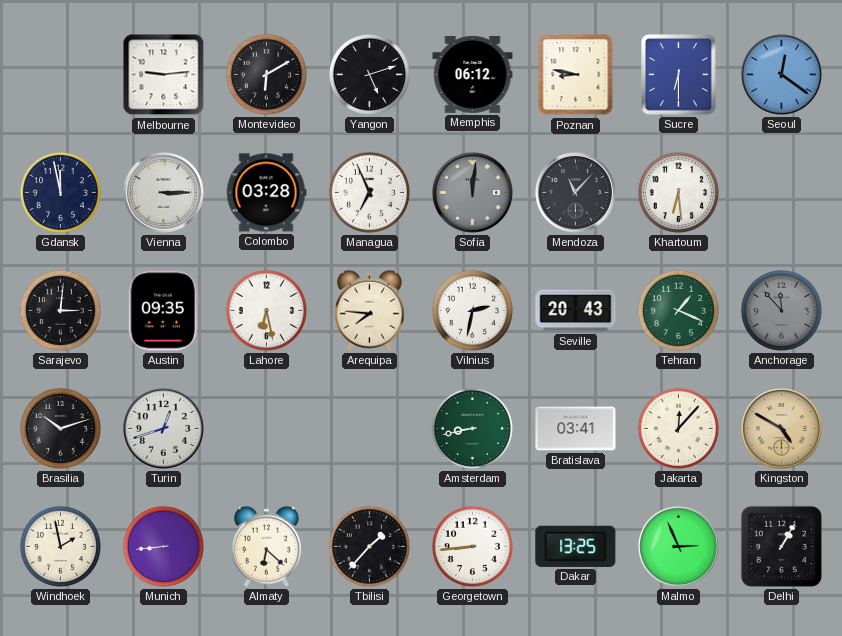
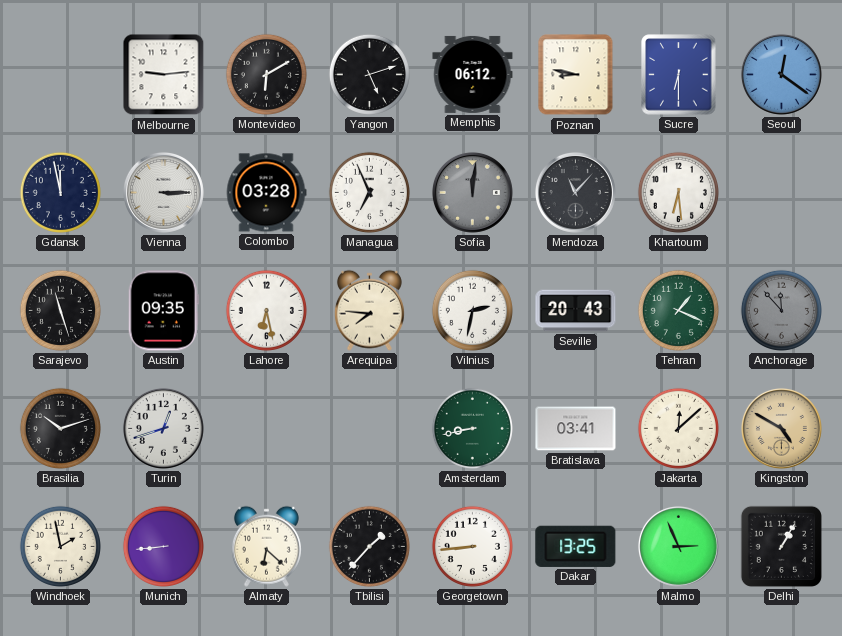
Sarajevo: 3:01 -> 11:27
Jakarta: 12:07 -> 12:08
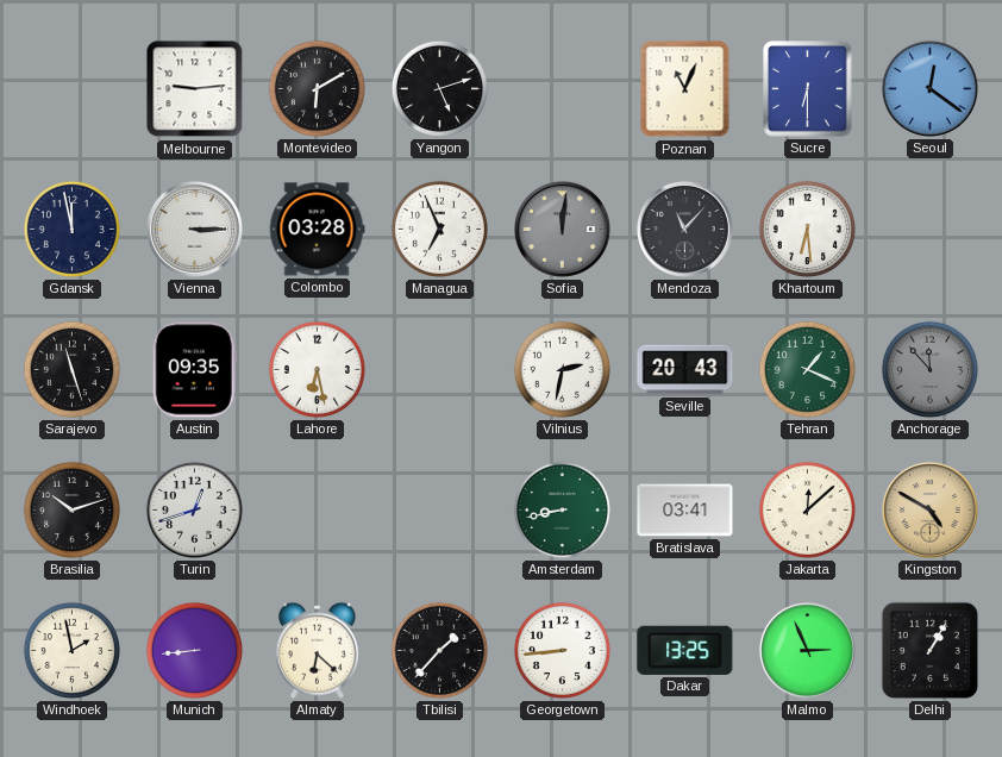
Memphis: 06:12 -> none
Poznan: 8:47 -> 11:04
Arequipa: 7:46 -> none
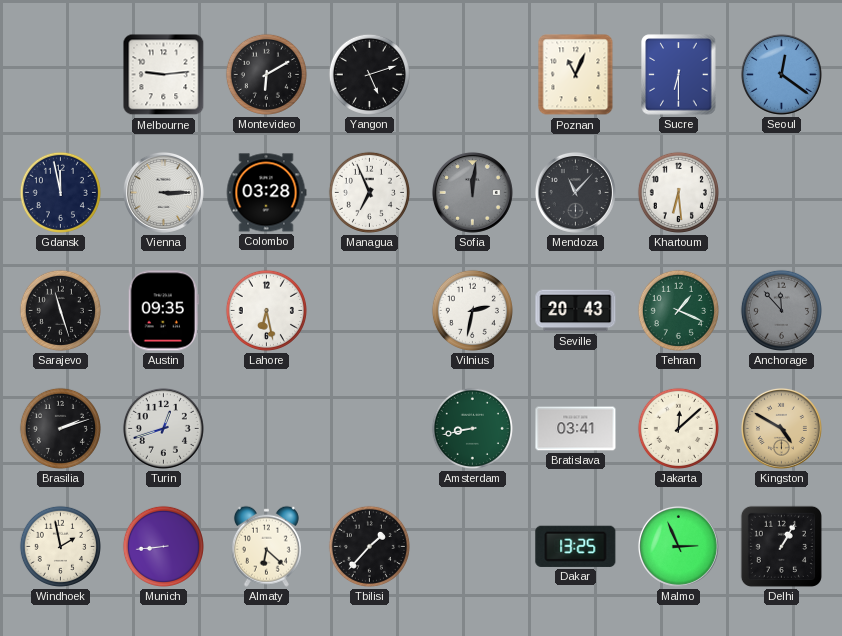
Brasilia: 10:12 -> 2:12
Georgetown: 8:44 -> none
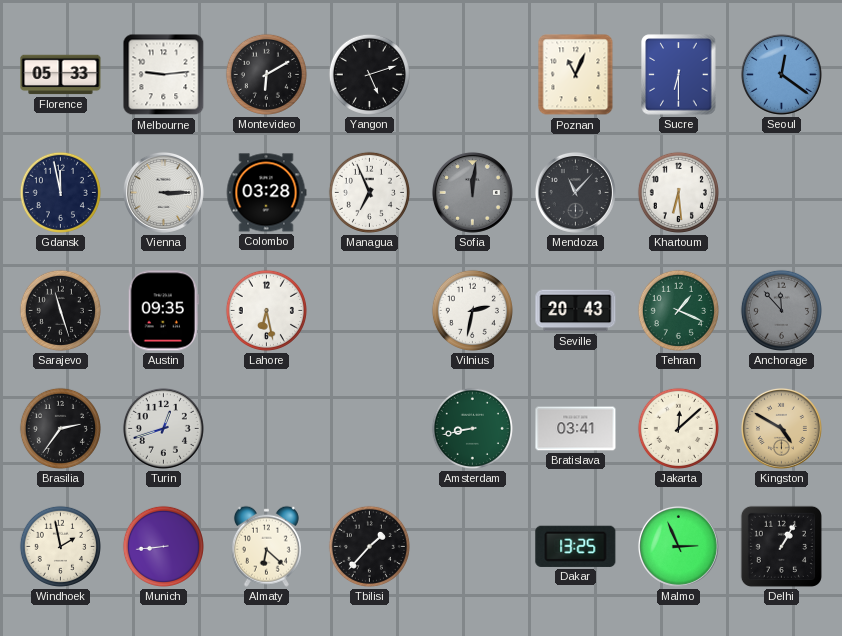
Florence: none -> 05:33
Brasilia: 2:12 -> 2:36
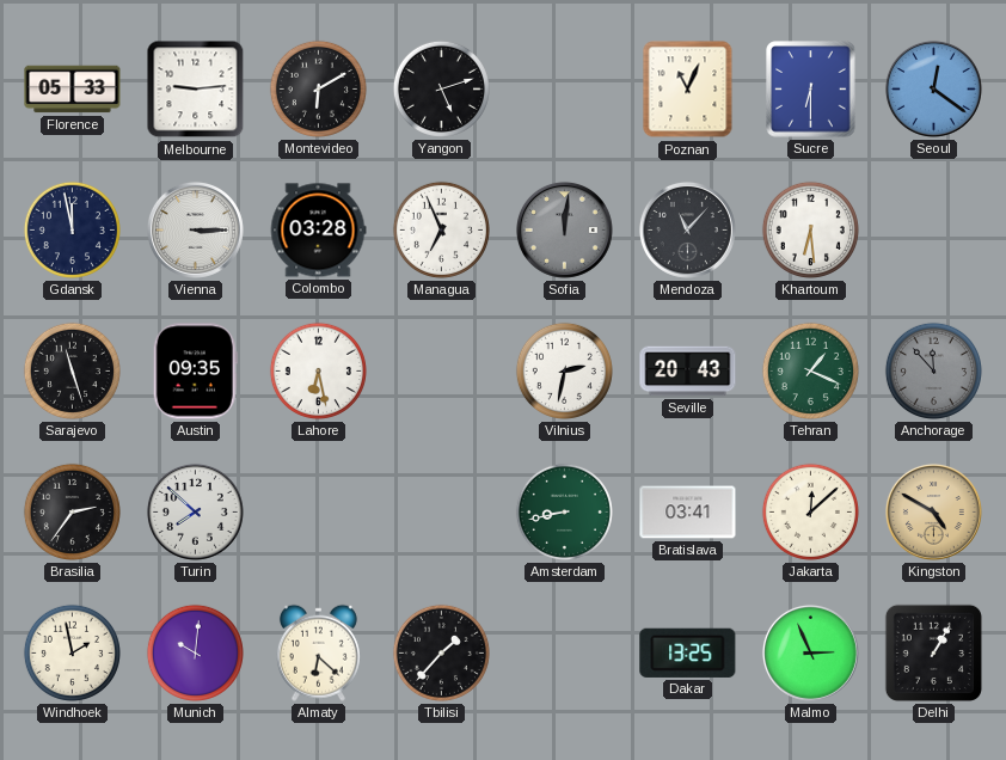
Turin: 12:42 -> 7:52
Munich: 8:44 -> 10:01
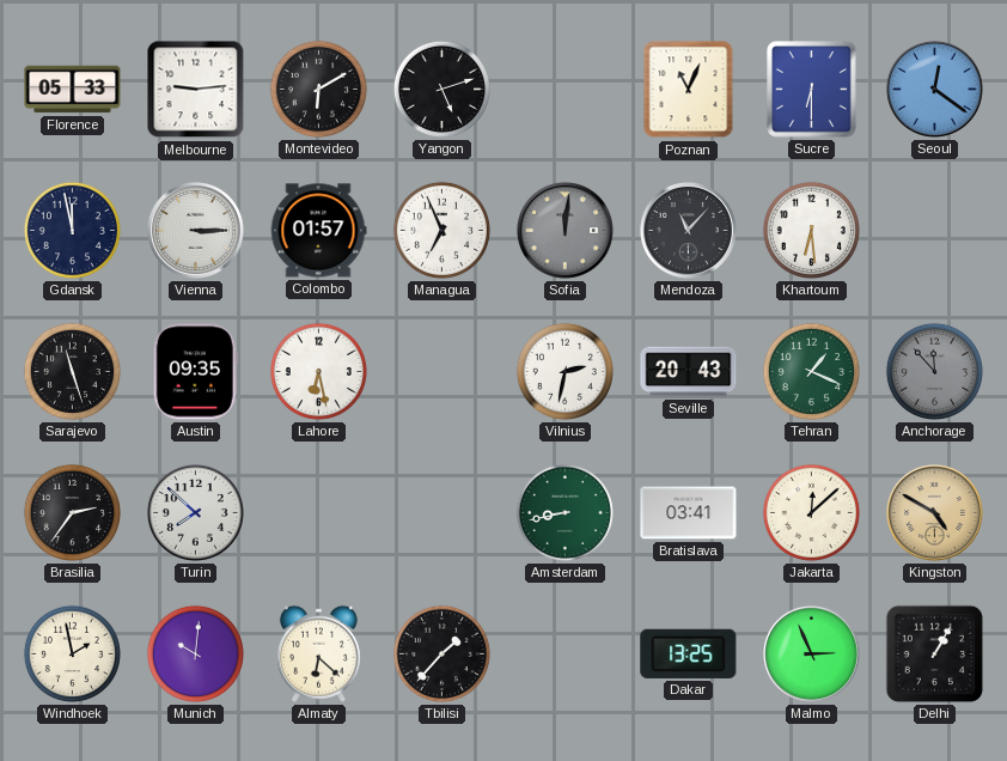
Colombo: 03:28 -> 01:57
